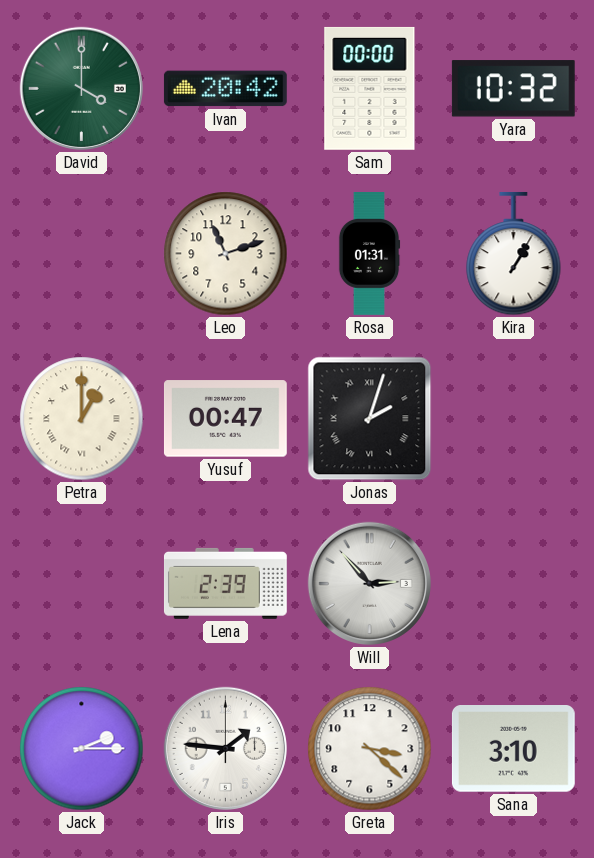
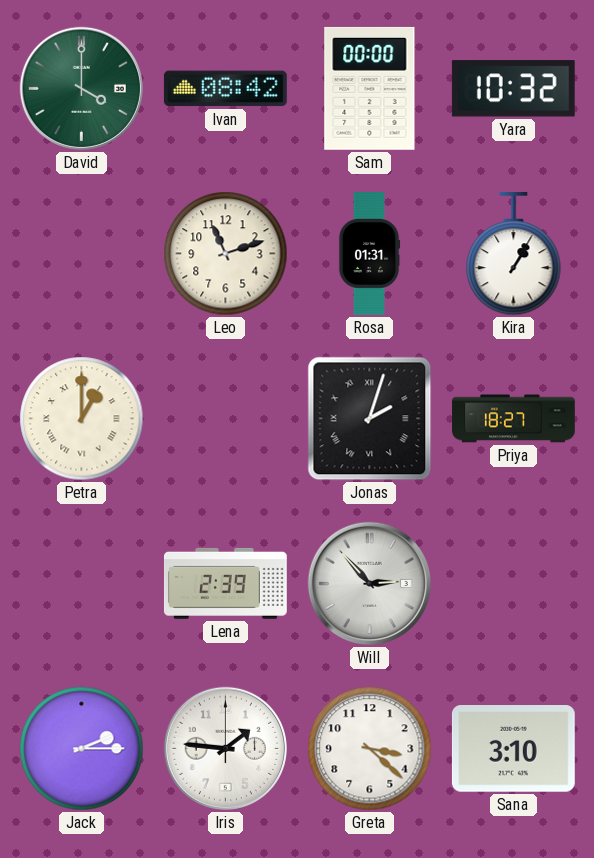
Ivan: 20:42 -> 08:42
Yusuf: 00:47 -> none
Priya: none -> 18:27
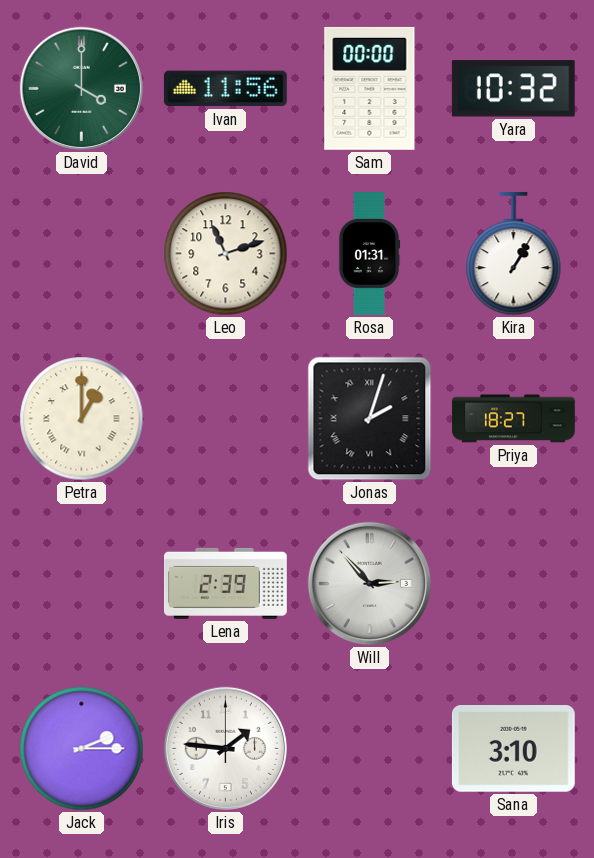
Ivan: 08:42 -> 11:56
Greta: 3:22 -> none
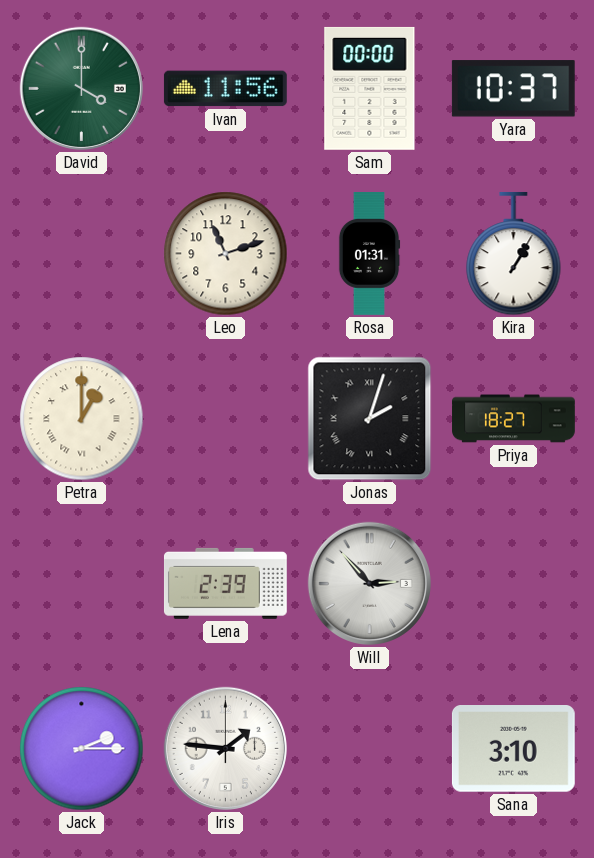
Yara: 10:32 -> 10:37
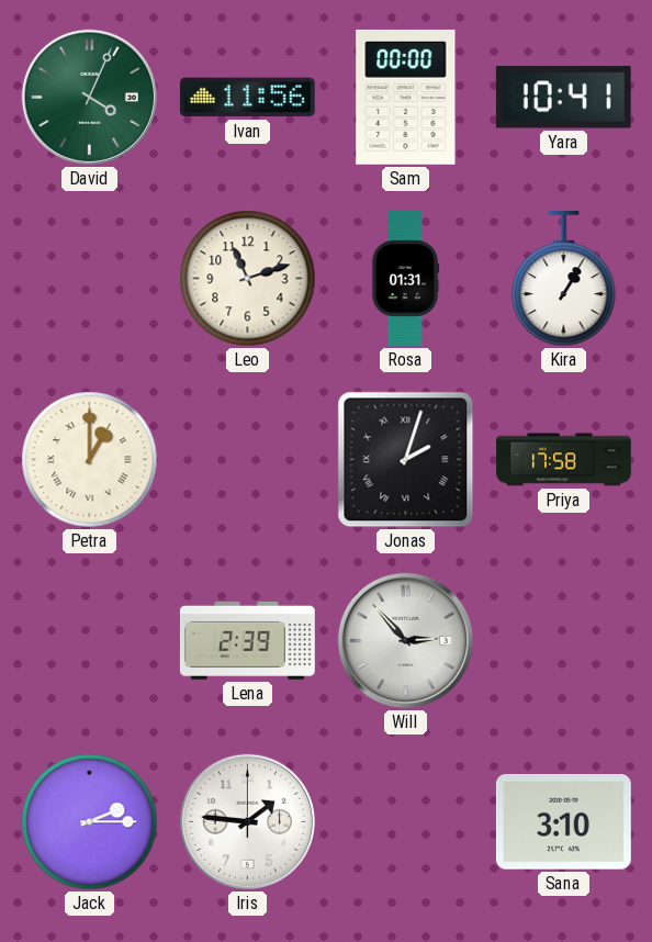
David: 4:00 -> 4:04
Yara: 10:37 -> 10:41
Priya: 18:27 -> 17:58
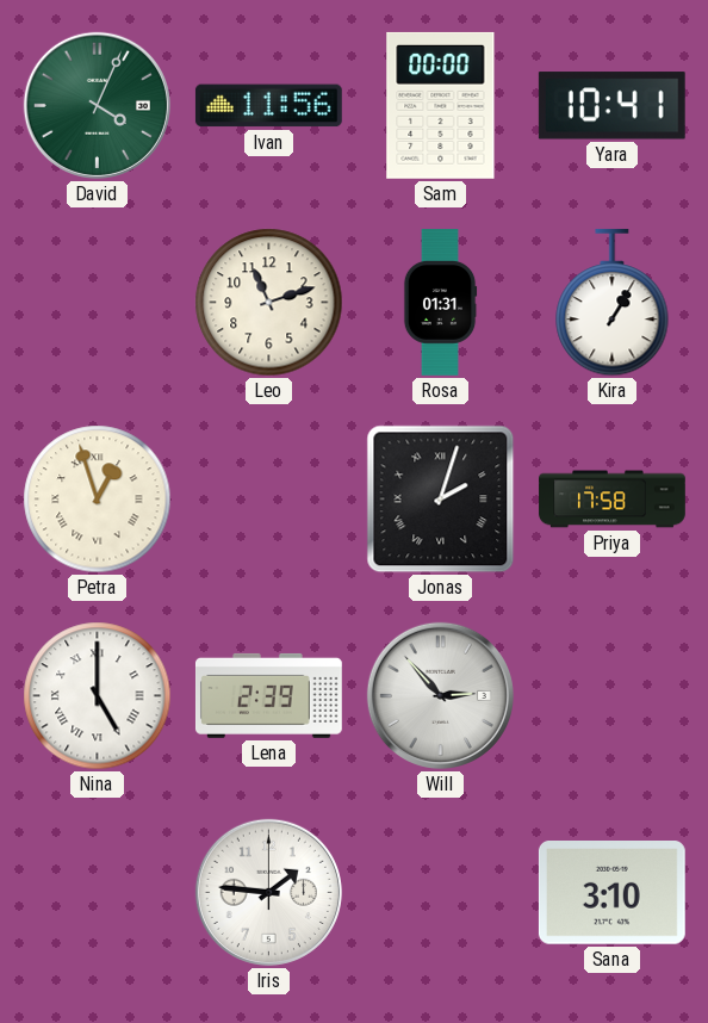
Petra: 1:00 -> 12:57
Nina: none -> 5:00
Jack: 2:15 -> none
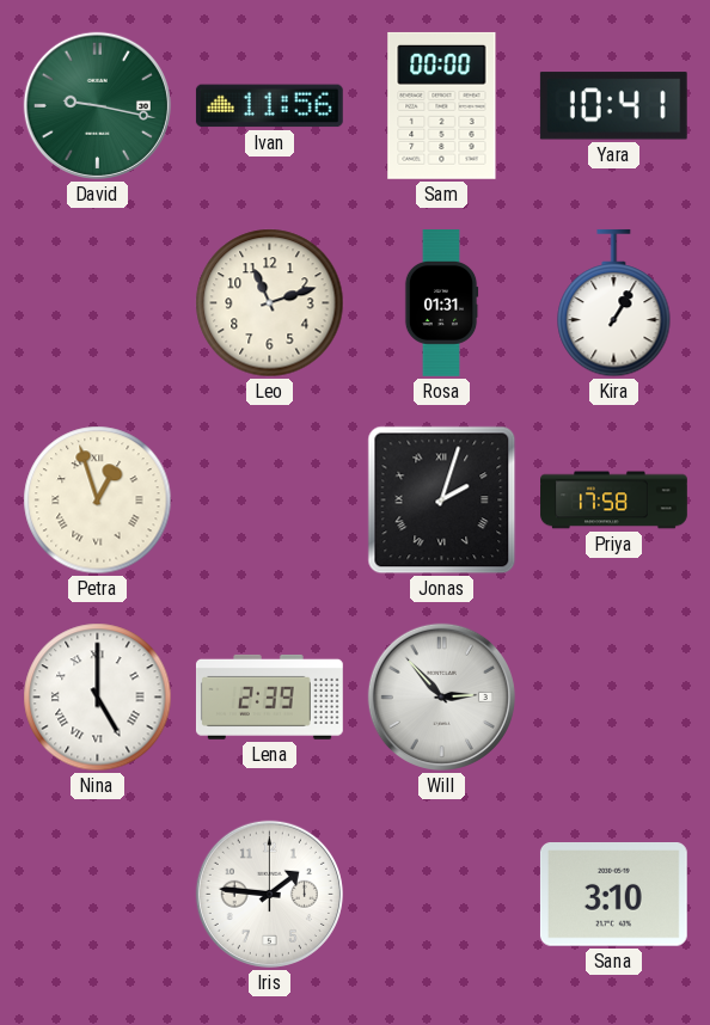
David: 4:04 -> 9:17
